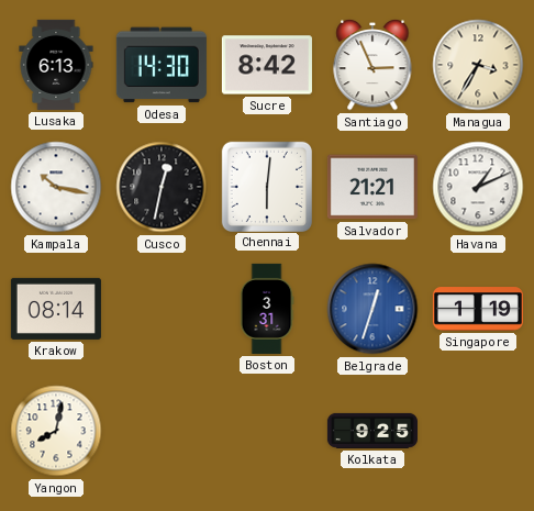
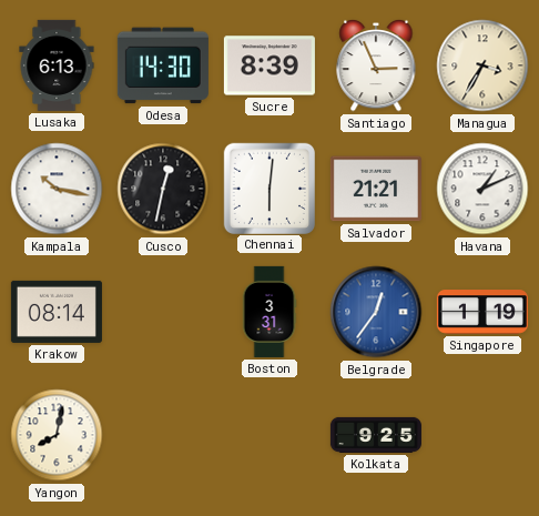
Sucre: 8:42 -> 8:39
Belgrade: 12:33 -> 12:36
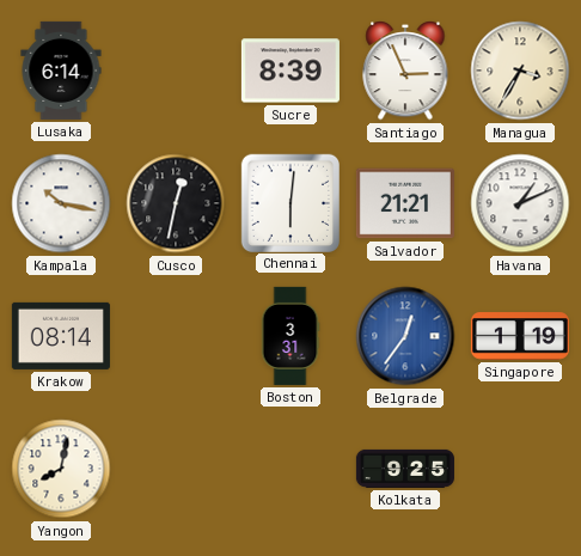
Lusaka: 6:13 -> 6:14
Odesa: 14:30 -> none
